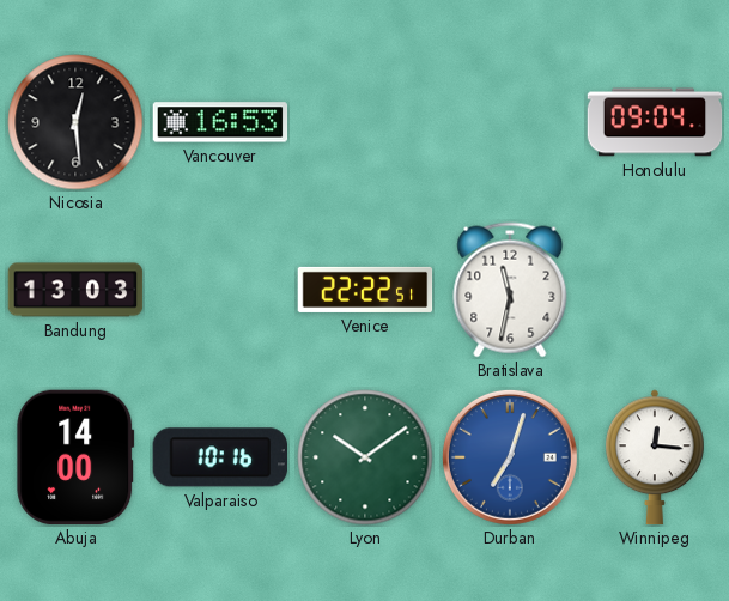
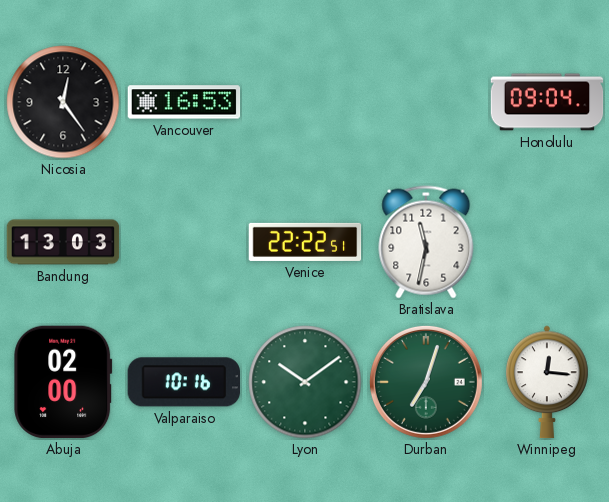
Nicosia: 12:29 -> 12:24
Abuja: 14:00 -> 02:00
Durban dial: blue -> green
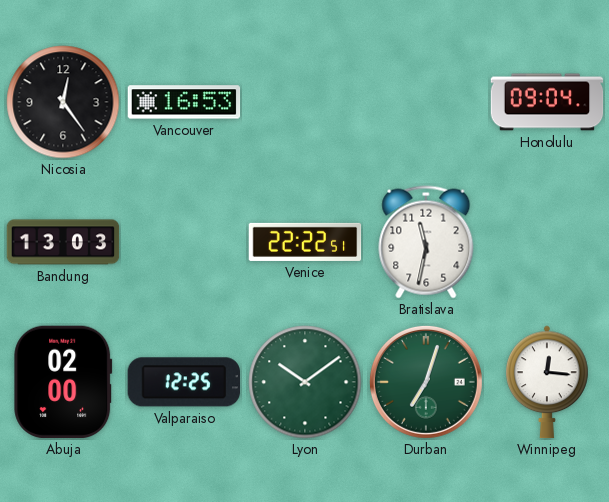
Valparaiso: 10:16 -> 12:25
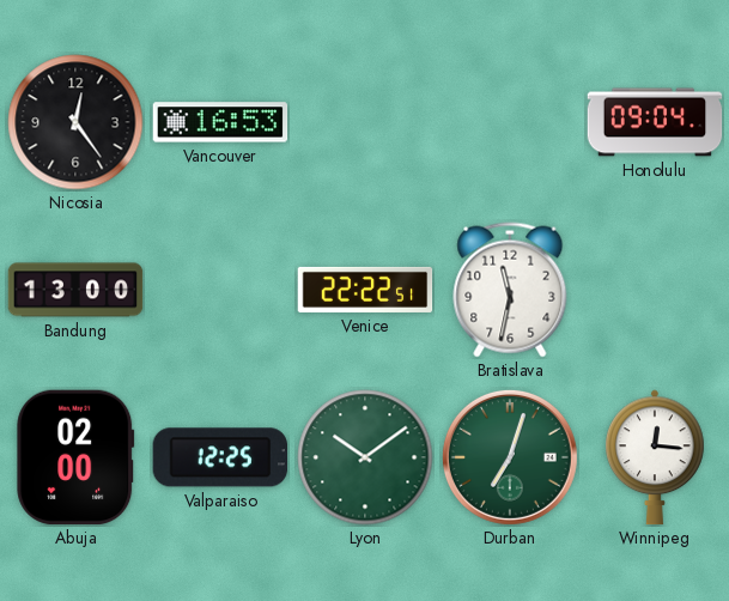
Bandung: 13:03 -> 13:00
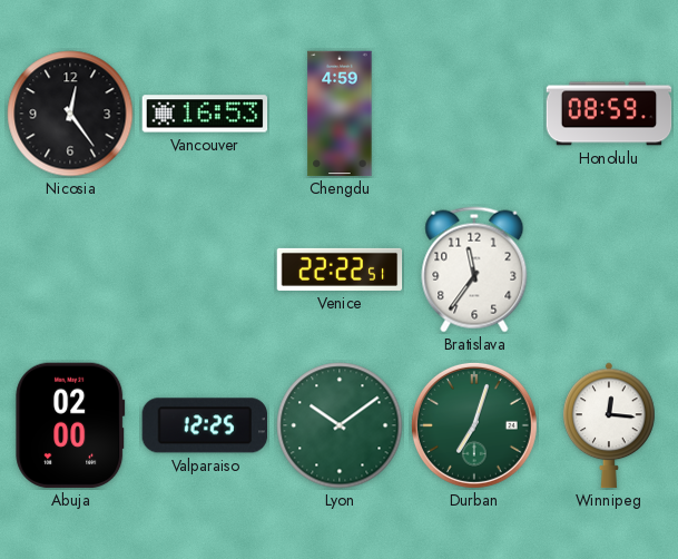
Chengdu: none -> 4:59
Honolulu: 09:04 -> 08:59
Bandung: 13:00 -> none
Bratislava: 11:32 -> 11:36
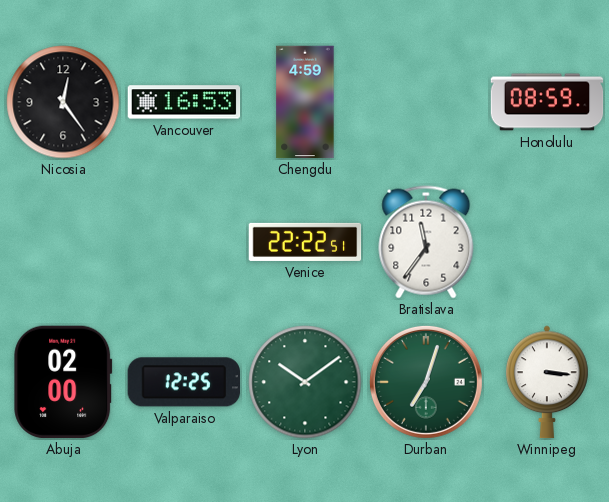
Winnipeg: 12:16 -> 3:16
